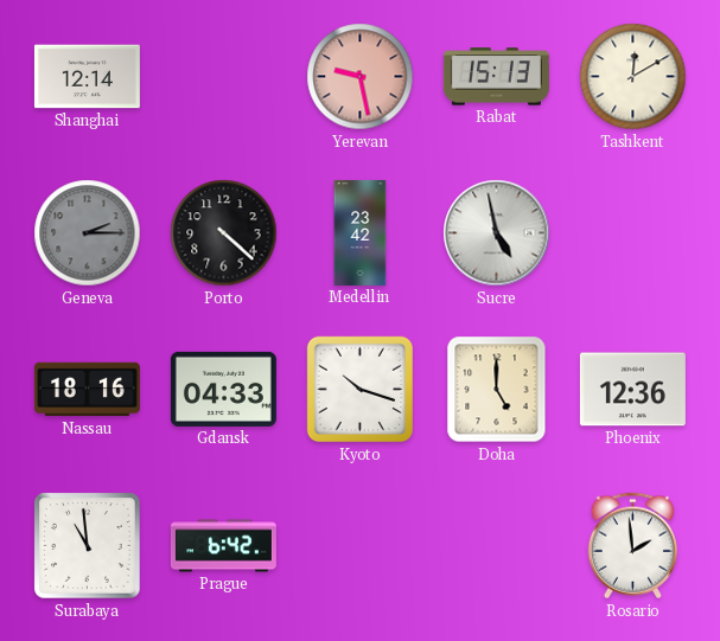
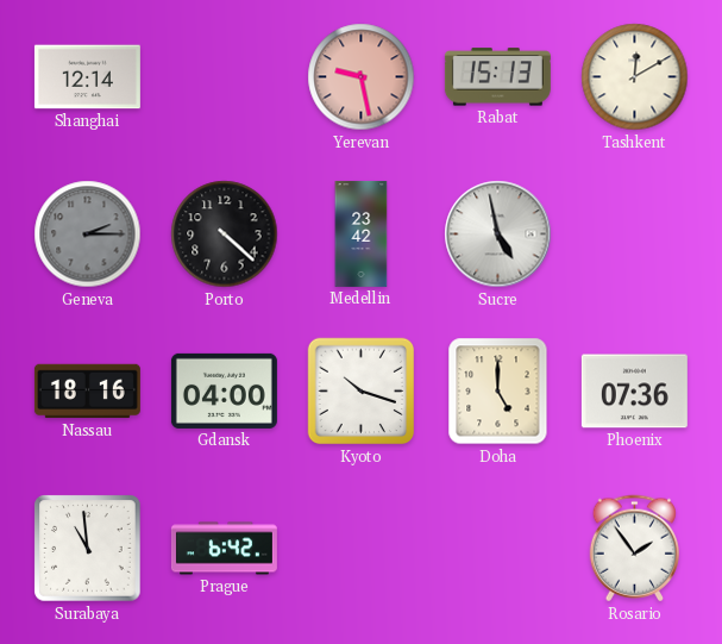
Gdansk: 04:33 -> 04:00
Phoenix: 12:36 -> 07:36
Rosario: 1:59 -> 1:54
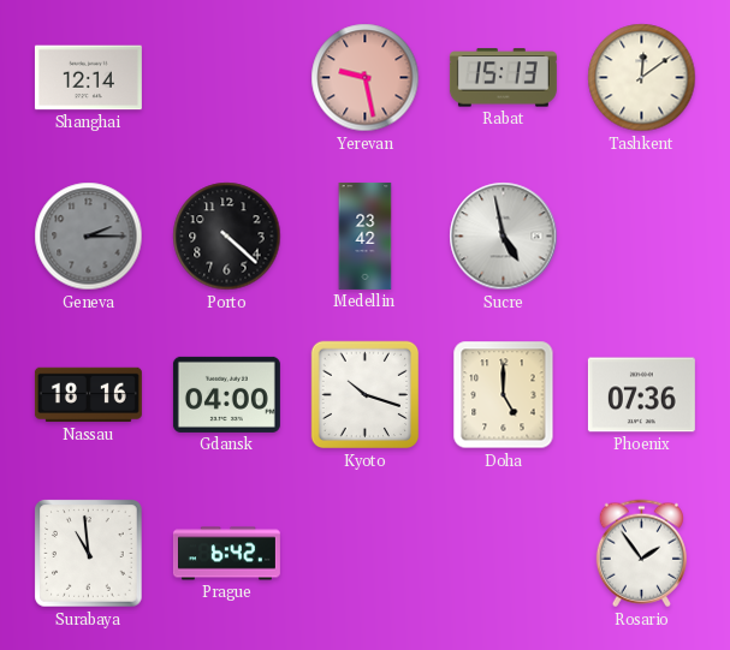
Tashkent: 12:10 -> 12:09
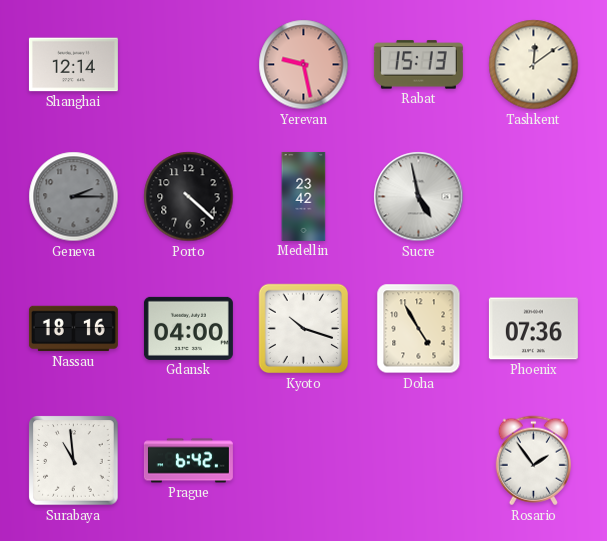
Doha: 5:00 -> 4:55
